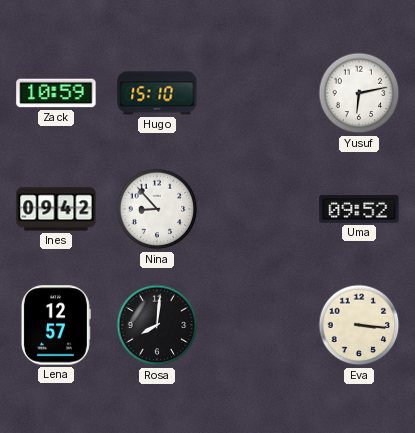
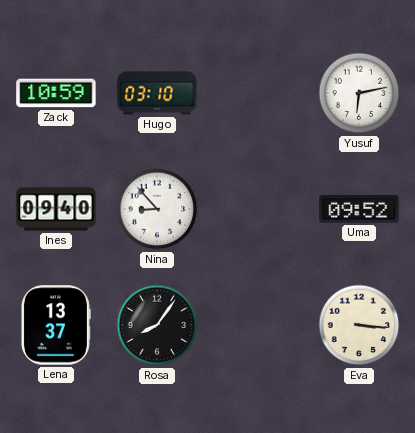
Hugo: 15:10 -> 03:10
Ines: 09:42 -> 09:40
Lena: 12:57 -> 13:37
Rosa: 8:01 -> 8:06
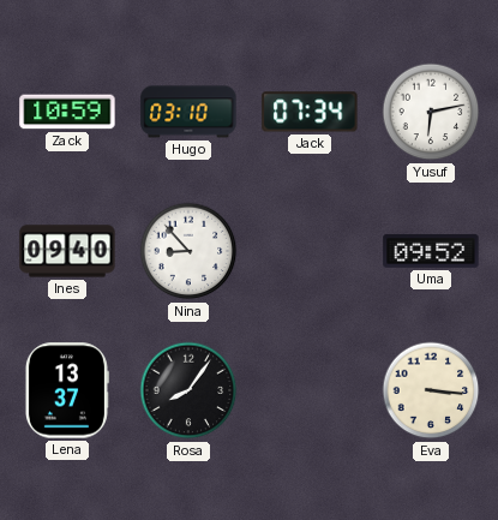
Jack: none -> 07:34
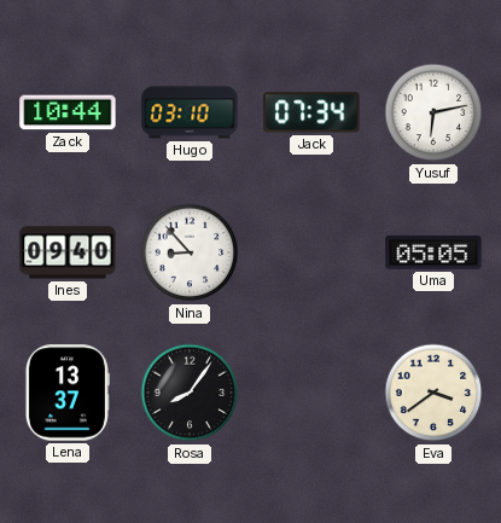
Zack: 10:59 -> 10:44
Uma: 09:52 -> 05:05
Eva: 3:16 -> 3:39
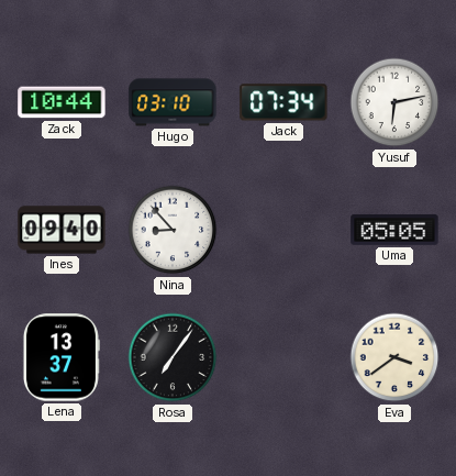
Rosa: 8:06 -> 7:06
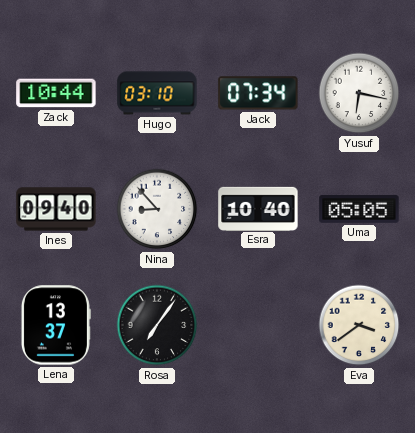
Yusuf: 6:13 -> 6:17
Esra: none -> 10:40
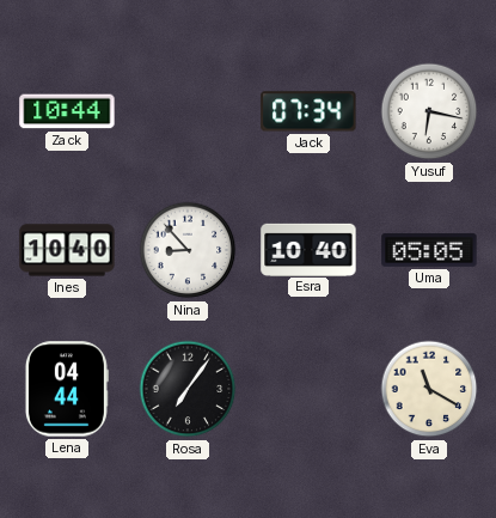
Hugo: 03:10 -> none
Ines: 09:40 -> 10:40
Lena: 13:37 -> 04:44
Eva: 3:39 -> 11:20
